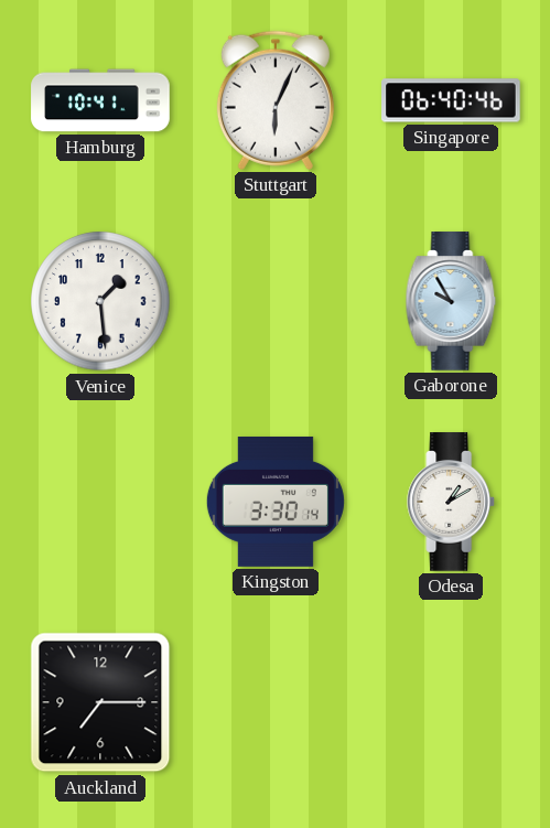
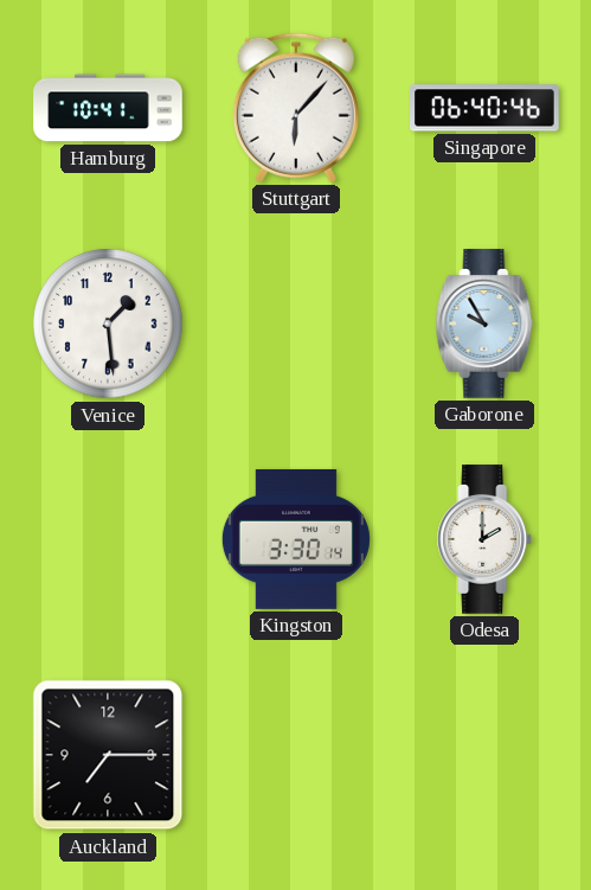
Stuttgart: 6:04 -> 6:07
Odesa: 1:10 -> 2:00
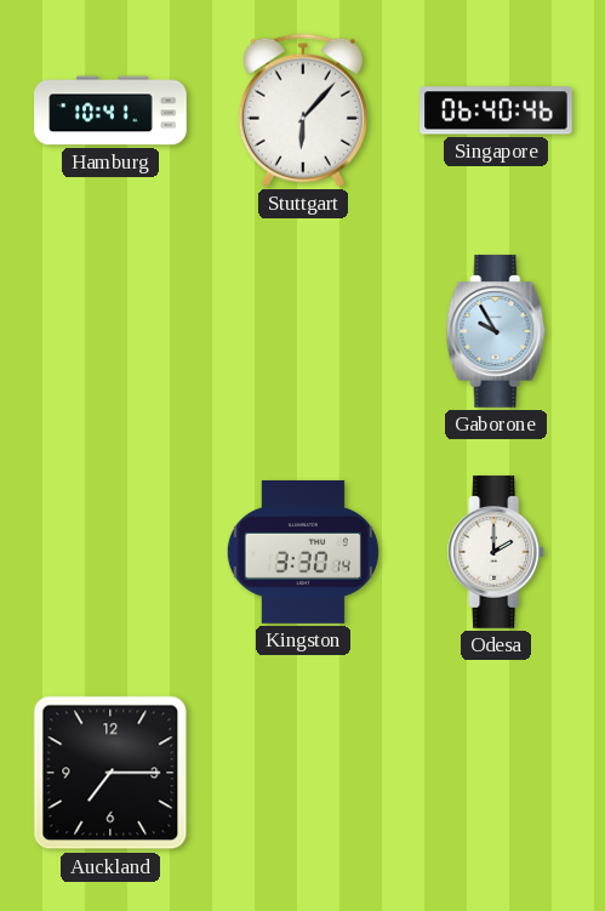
Venice: 1:29 -> none
